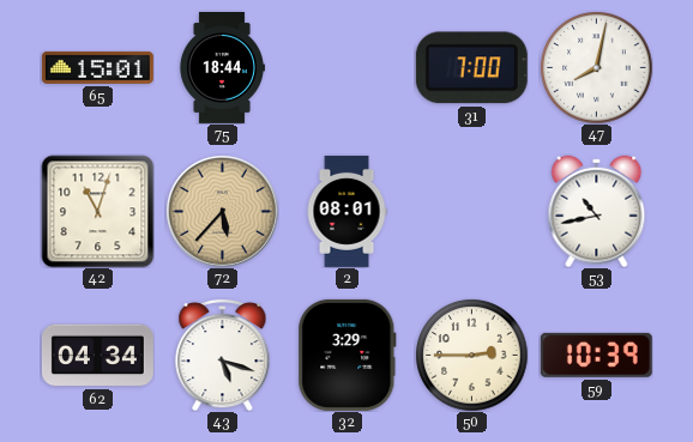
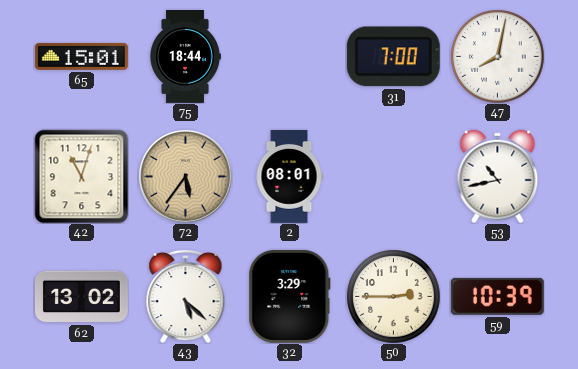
72: 5:37 -> 5:36
62: 04:34 -> 13:02
43: 5:18 -> 5:22
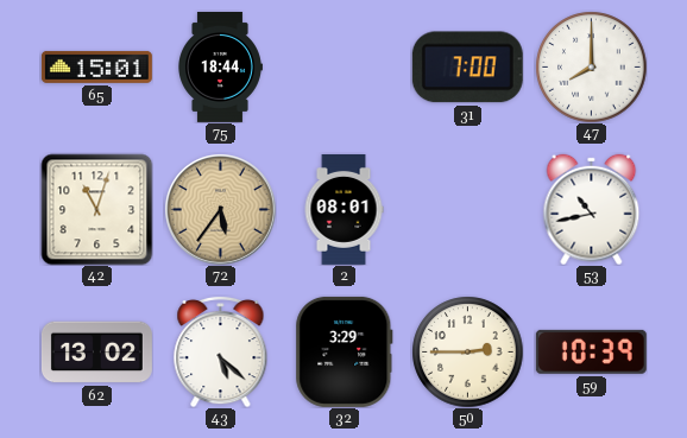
47: 8:02 -> 8:00
